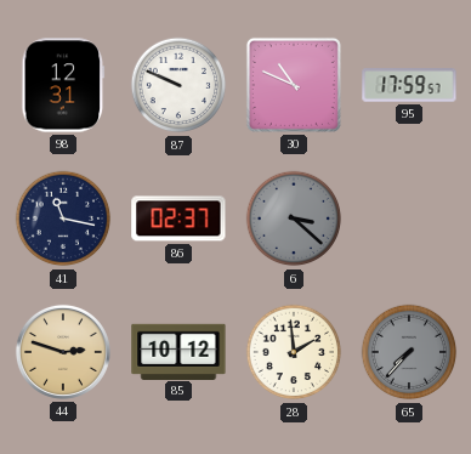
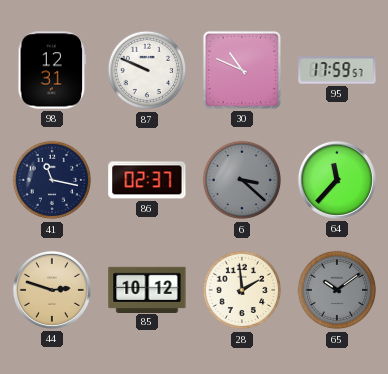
64: none -> 11:37
65: 7:37 -> 10:09
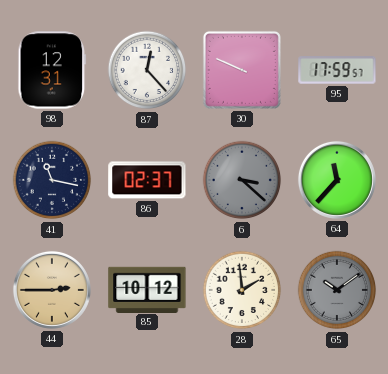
87: 9:49 -> 12:23
30: 10:49 -> 9:49
44: 2:48 -> 2:45
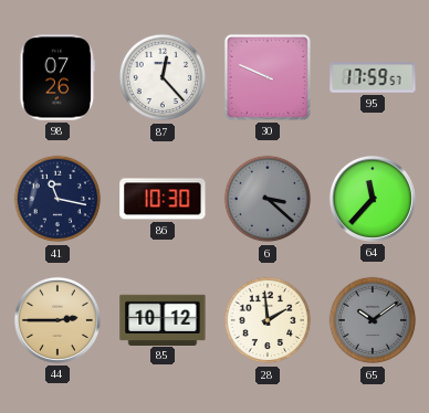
98: 12:31 -> 07:26
86: 02:37 -> 10:30
